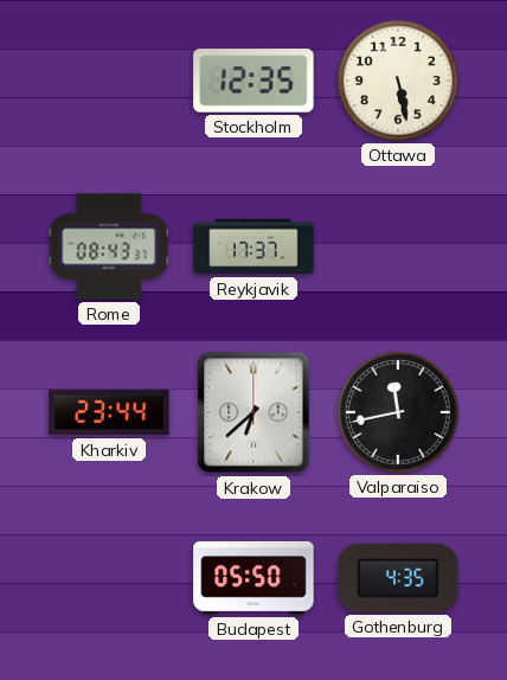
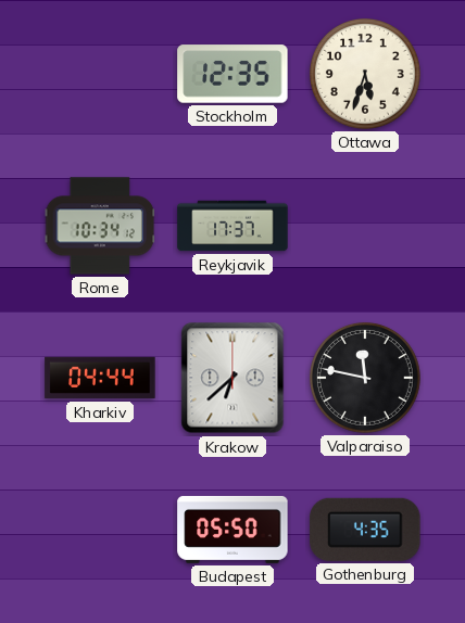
Ottawa: 5:28 -> 5:33
Rome: 08:43 -> 10:34
Kharkiv: 23:44 -> 04:44
Valparaiso: 11:43 -> 11:47
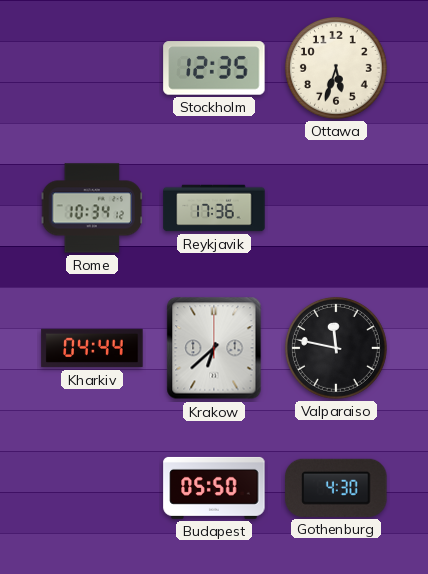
Reykjavik: 17:37 -> 17:36
Gothenburg: 4:35 -> 4:30
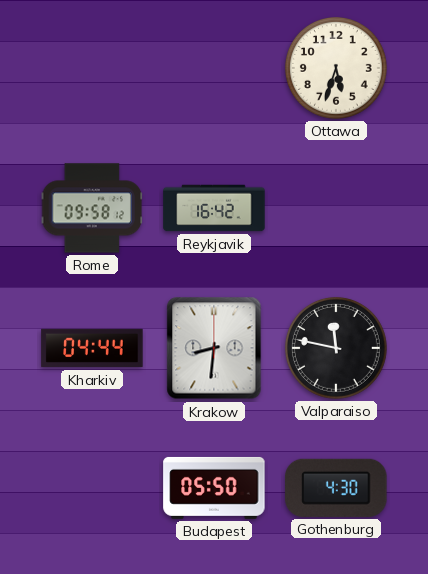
Stockholm: 12:35 -> none
Rome: 10:34 -> 09:58
Reykjavik: 17:36 -> 16:42
Krakow: 6:38 -> 8:31
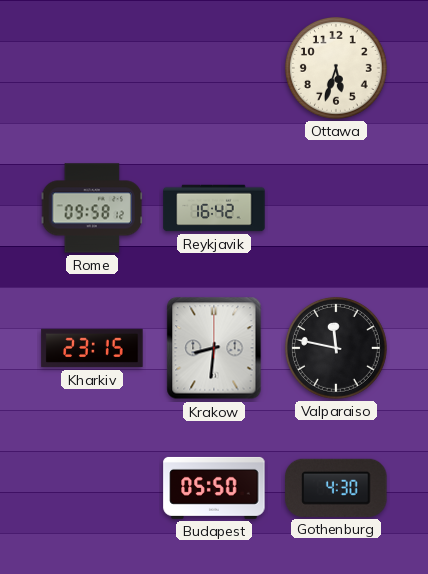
Kharkiv: 04:44 -> 23:15
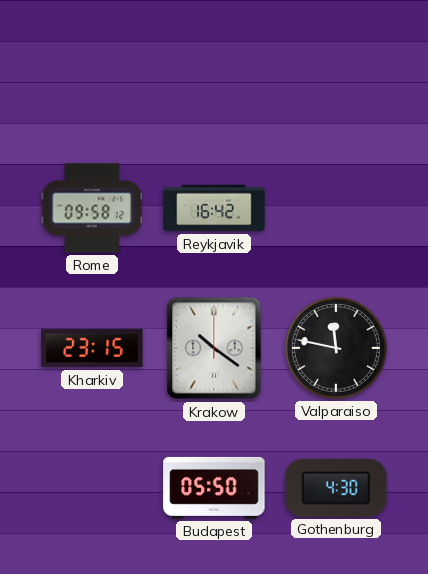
Ottawa: 5:33 -> none
Krakow: 8:31 -> 10:21
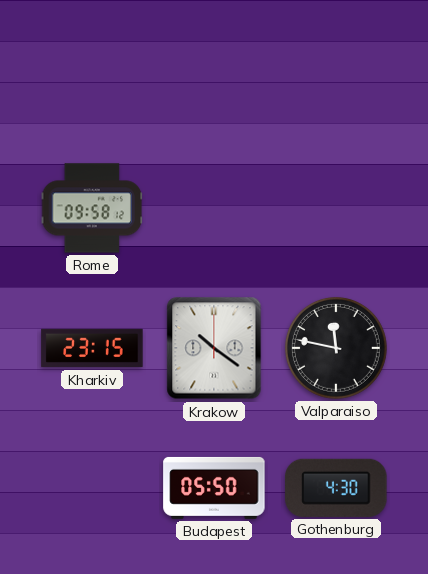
Reykjavik: 16:42 -> none
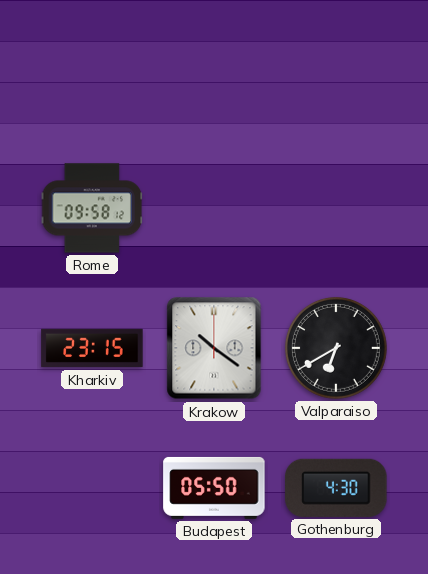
Valparaiso: 11:47 -> 6:40
